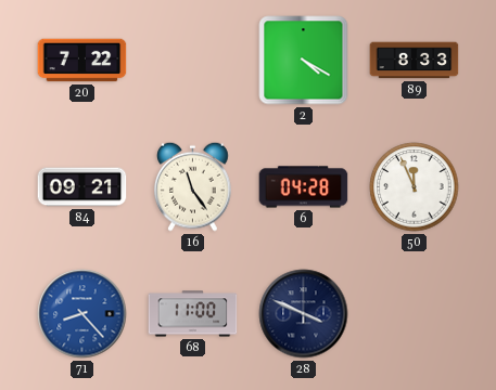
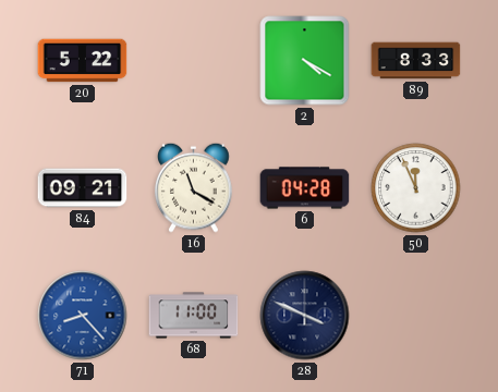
20: 7:22 -> 5:22
16: 11:24 -> 11:20
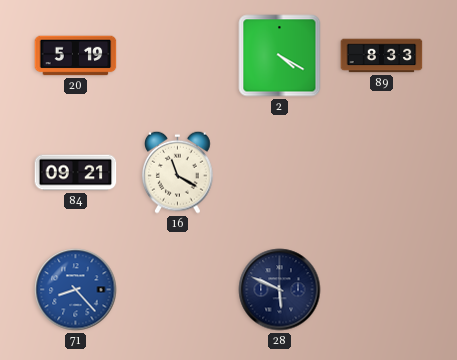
20: 5:22 -> 5:19
6: 04:28 -> none
50: 11:56 -> none
68: 11:00 -> none
28: 3:49 -> 5:49
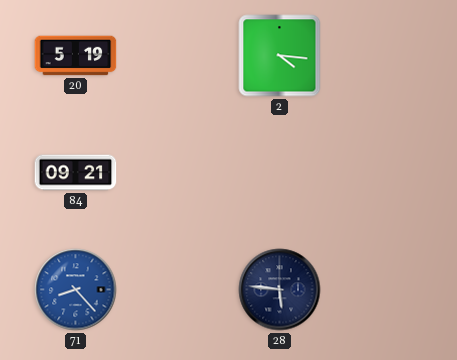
2: 4:20 -> 4:16
89: 8:33 -> none
16: 11:20 -> none
28: 5:49 -> 5:46
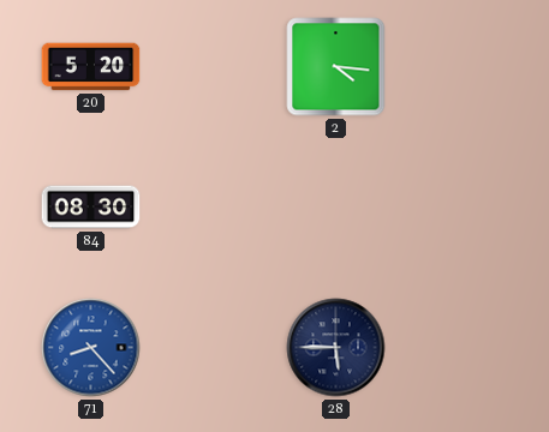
20: 5:19 -> 5:20
84: 09:21 -> 08:30
28: 5:46 -> 5:45
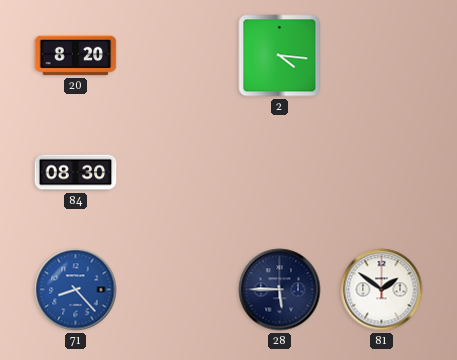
20: 5:20 -> 8:20
81: none -> 1:51
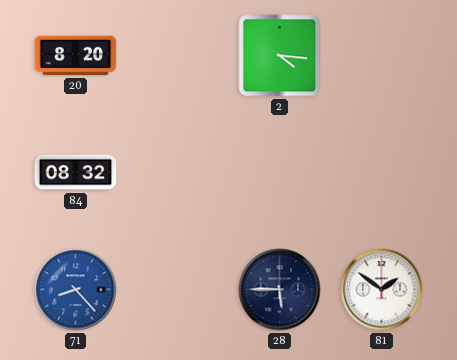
84: 08:30 -> 08:32
